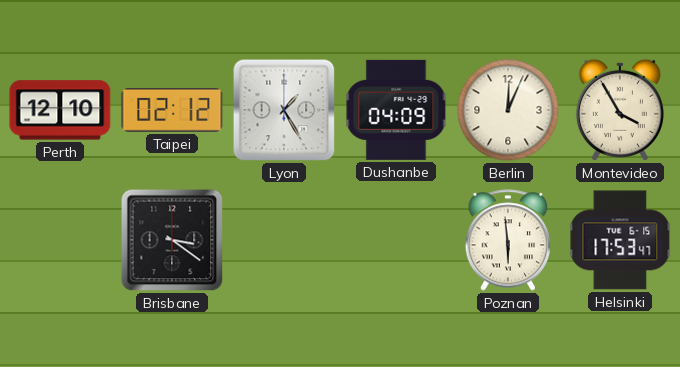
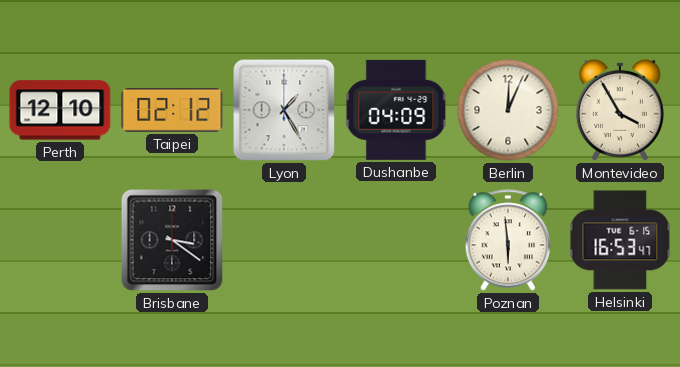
Helsinki: 17:53 -> 16:53
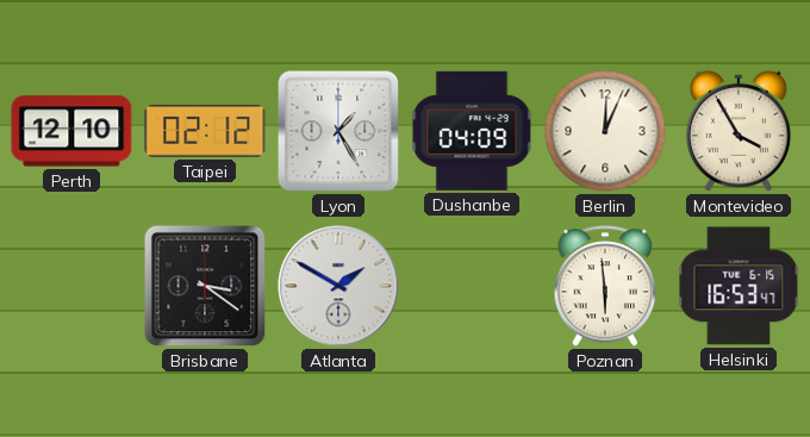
Atlanta: none -> 1:50
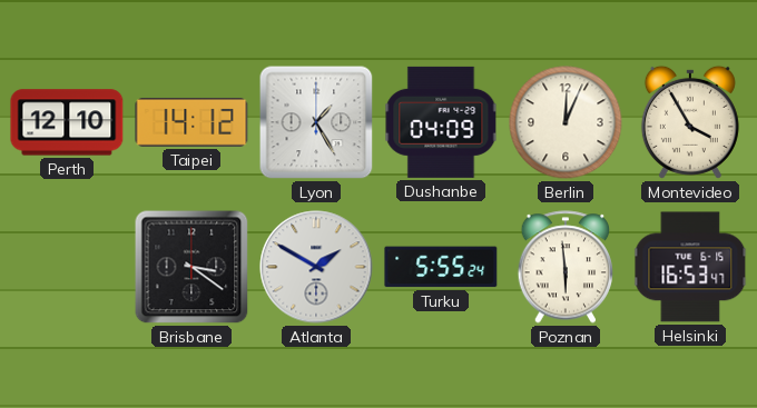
Taipei: 02:12 -> 14:12
Turku: none -> 5:55
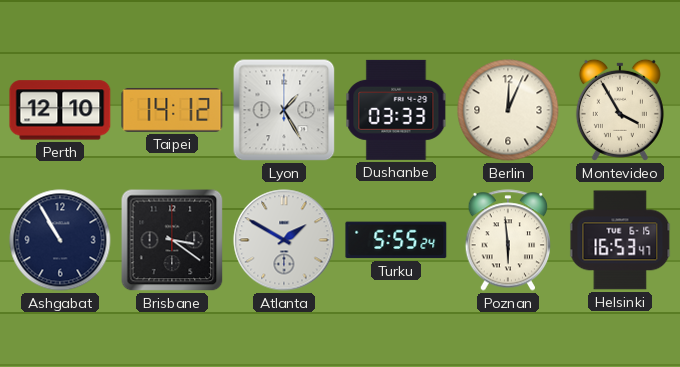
Dushanbe: 04:09 -> 03:33
Ashgabat: none -> 10:55
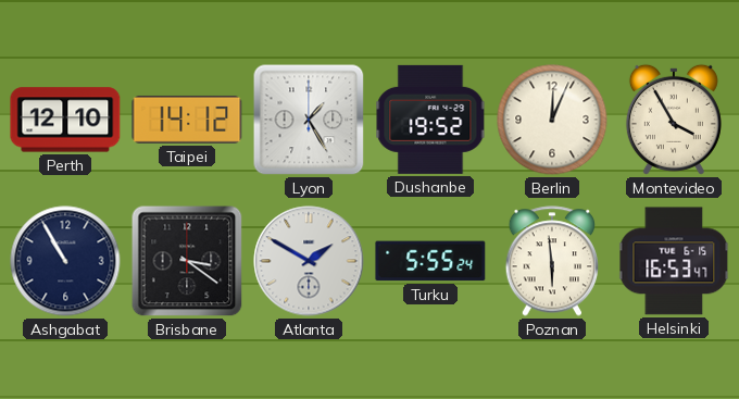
Dushanbe: 03:33 -> 19:52
